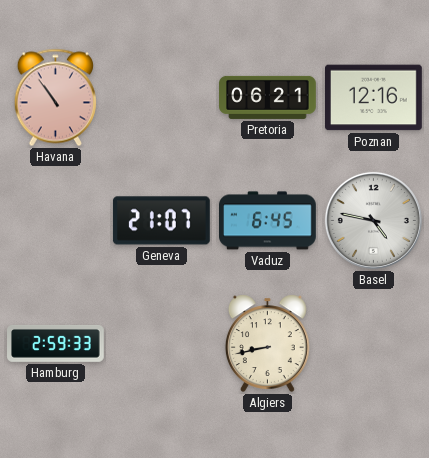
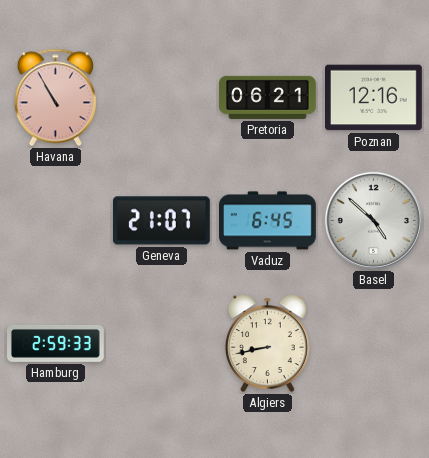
Havana: 10:54 -> 10:55
Basel: 4:47 -> 4:52
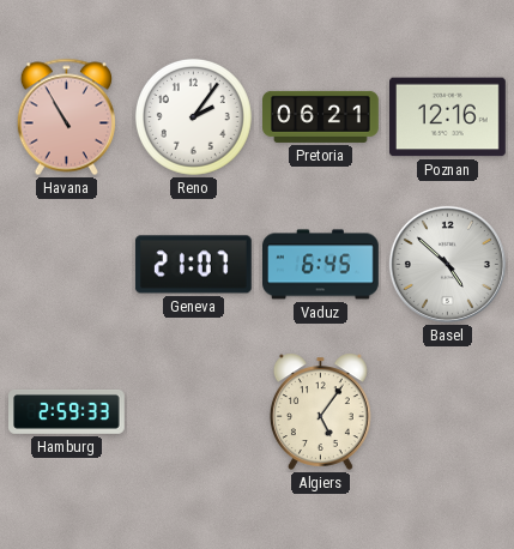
Reno: none -> 2:06
Algiers: 8:43 -> 5:06
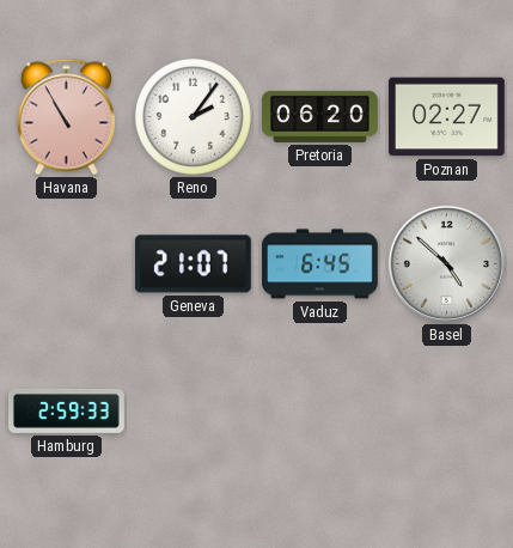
Pretoria: 06:21 -> 06:20
Poznan: 12:16 -> 02:27
Algiers: 5:06 -> none
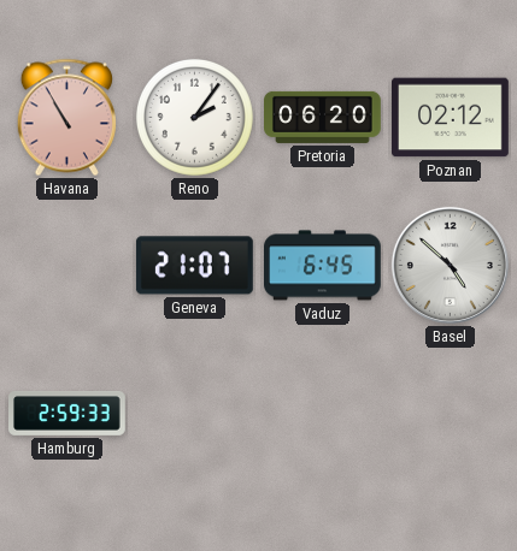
Poznan: 02:27 -> 02:12
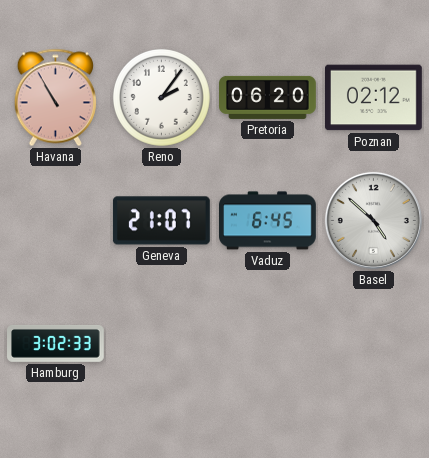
Hamburg: 2:59 -> 3:02
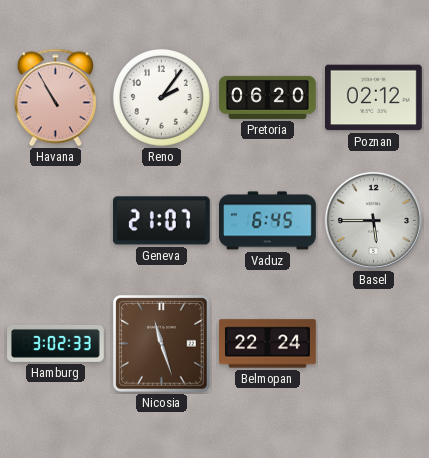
Basel: 4:52 -> 5:45
Nicosia: none -> 11:27
Belmopan: none -> 22:24
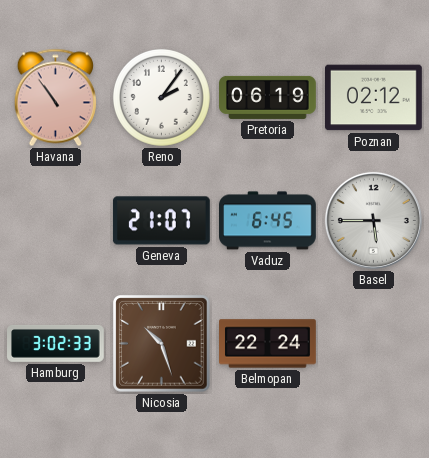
Havana: 10:55 -> 10:54
Pretoria: 06:20 -> 06:19
Nicosia: 11:27 -> 10:27
